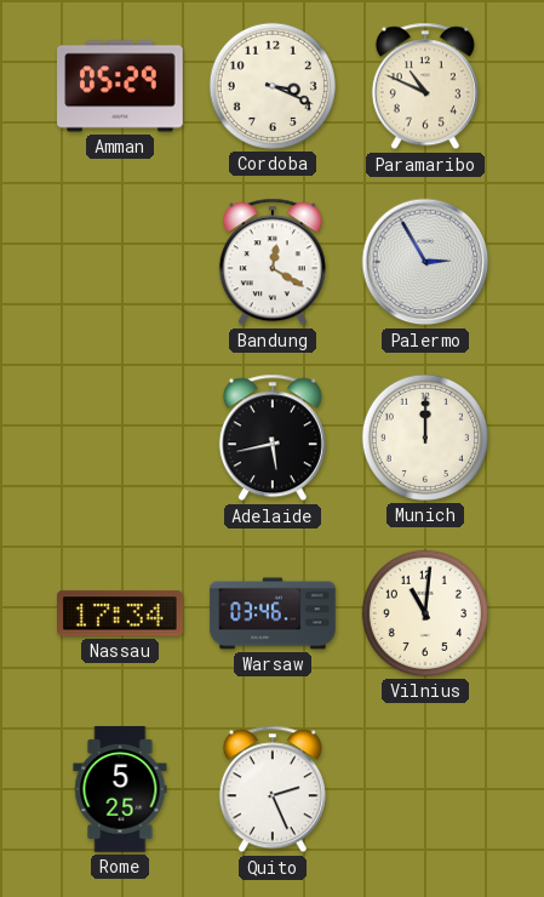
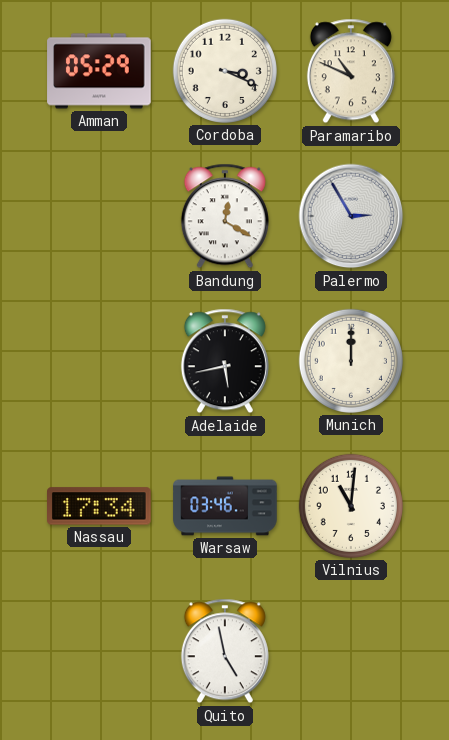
Rome: 5:25 -> none
Quito: 2:26 -> 4:58
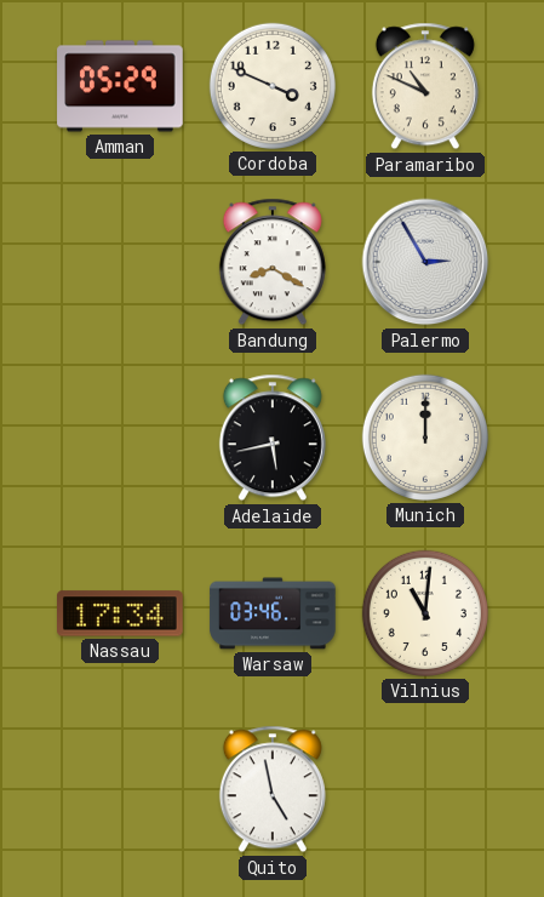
Cordoba: 3:19 -> 3:49
Bandung: 12:20 -> 8:20
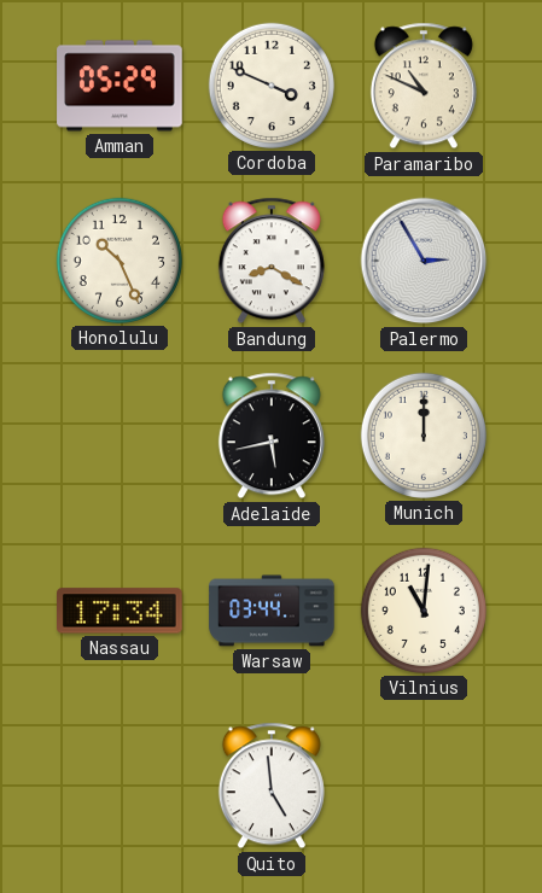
Honolulu: none -> 10:26
Warsaw: 03:46 -> 03:44
Quito: 4:58 -> 4:59
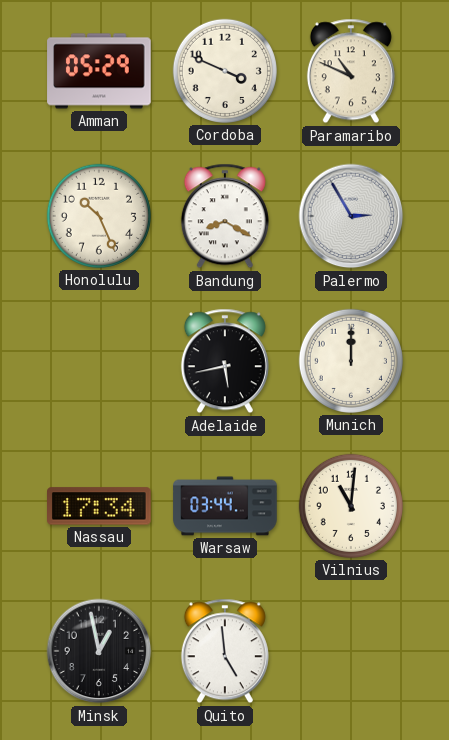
Minsk: none -> 12:58
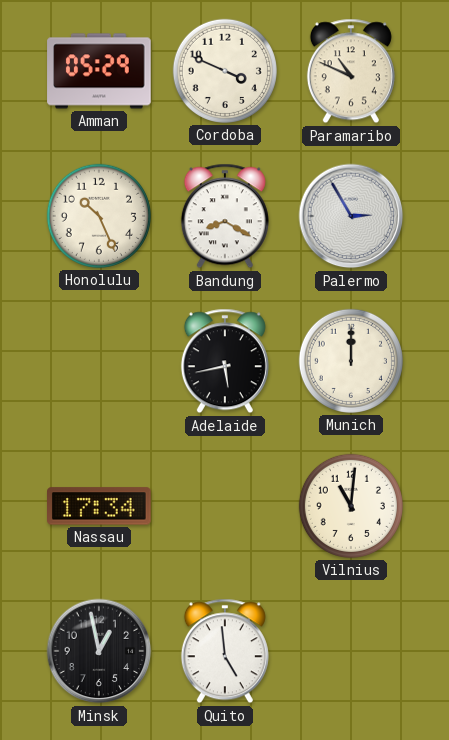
Warsaw: 03:44 -> none
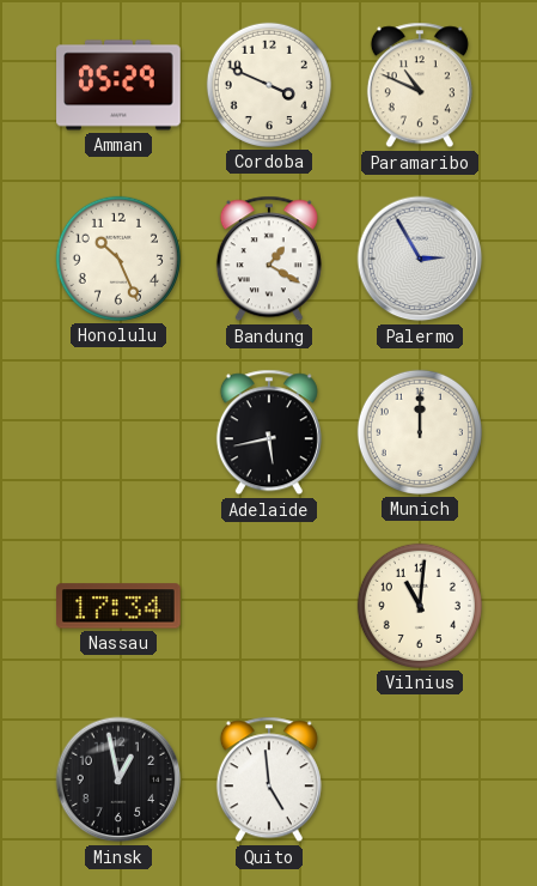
Bandung: 8:20 -> 1:20
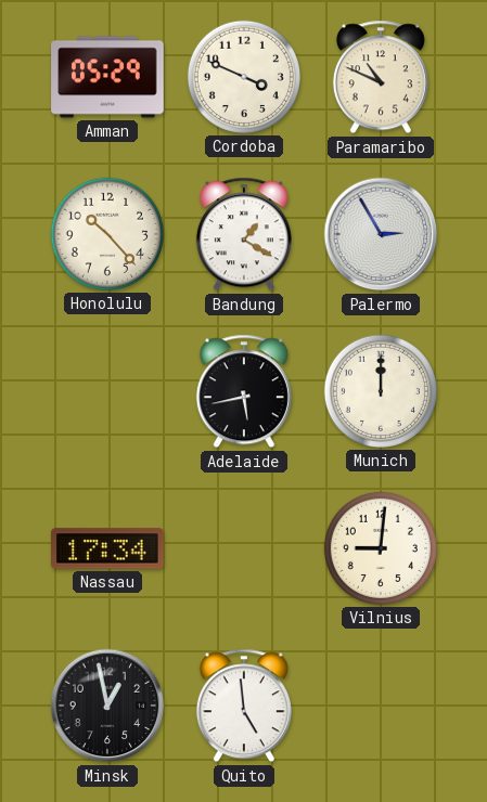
Honolulu: 10:26 -> 10:23
Vilnius: 11:01 -> 9:01
